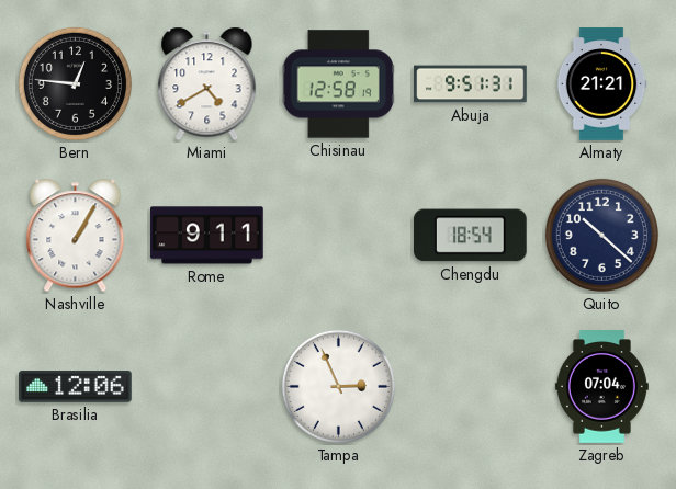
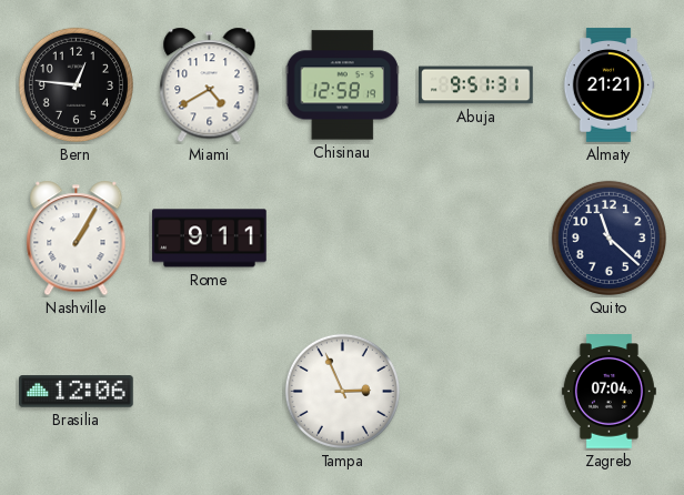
Chengdu: 18:54 -> none
Quito: 10:22 -> 11:22
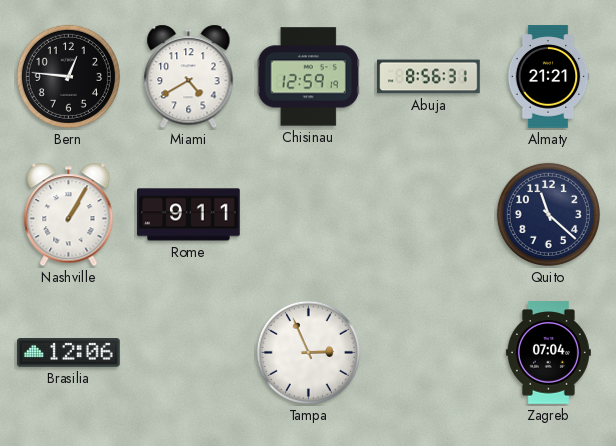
Chisinau: 12:58 -> 12:59
Abuja: 9:51 -> 8:56
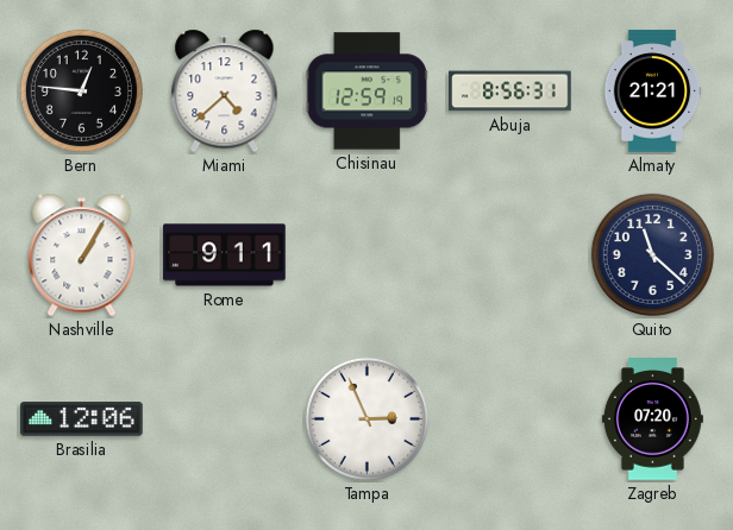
Miami: 4:40 -> 4:38
Zagreb: 07:04 -> 07:20
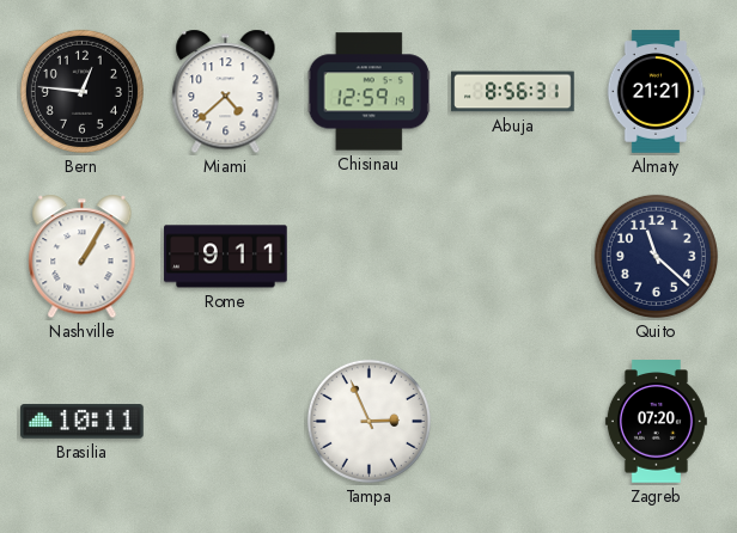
Brasilia: 12:06 -> 10:11
